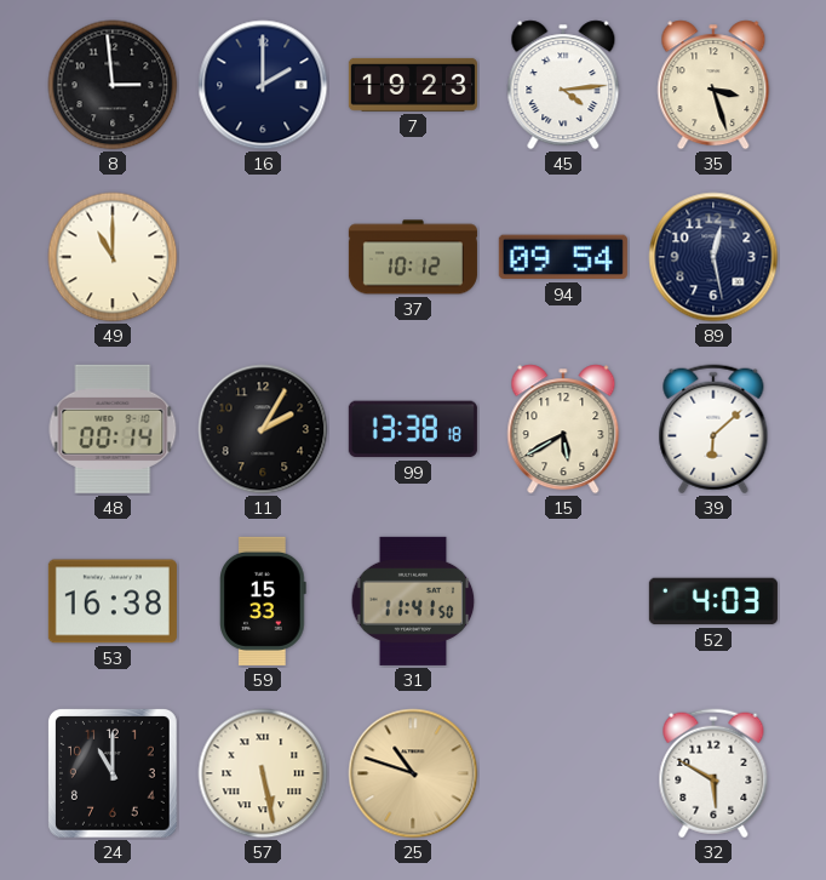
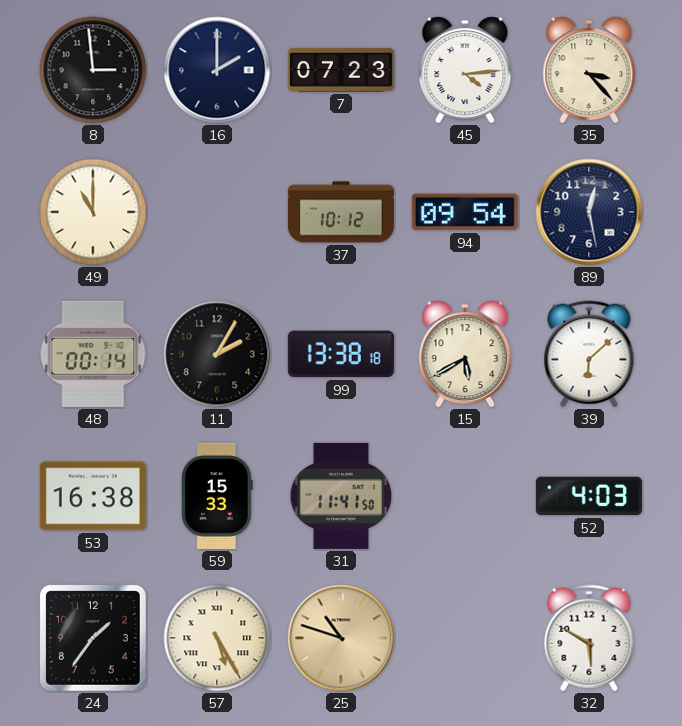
7: 19:23 -> 07:23
35: 3:27 -> 3:23
24: 11:00 -> 1:36
57: 5:28 -> 5:25
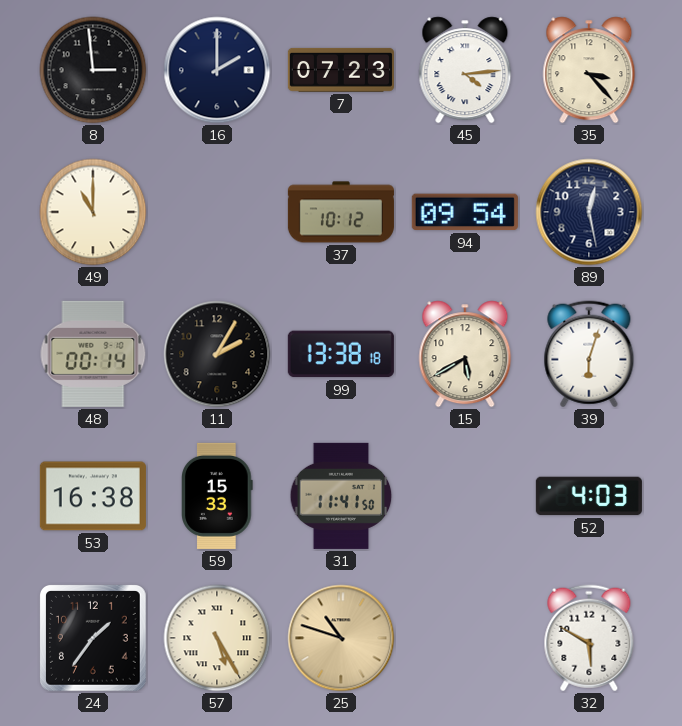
39: 6:08 -> 6:03
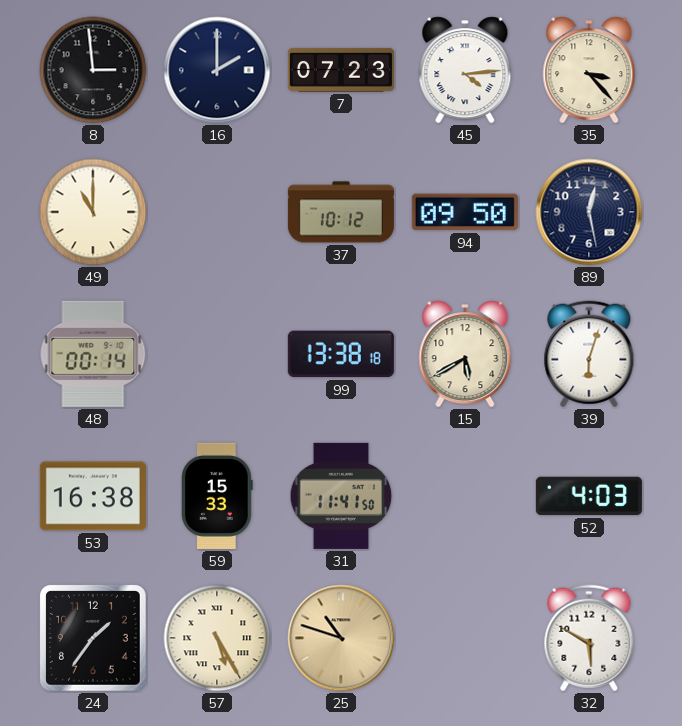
94: 09:54 -> 09:50
11: 2:05 -> none
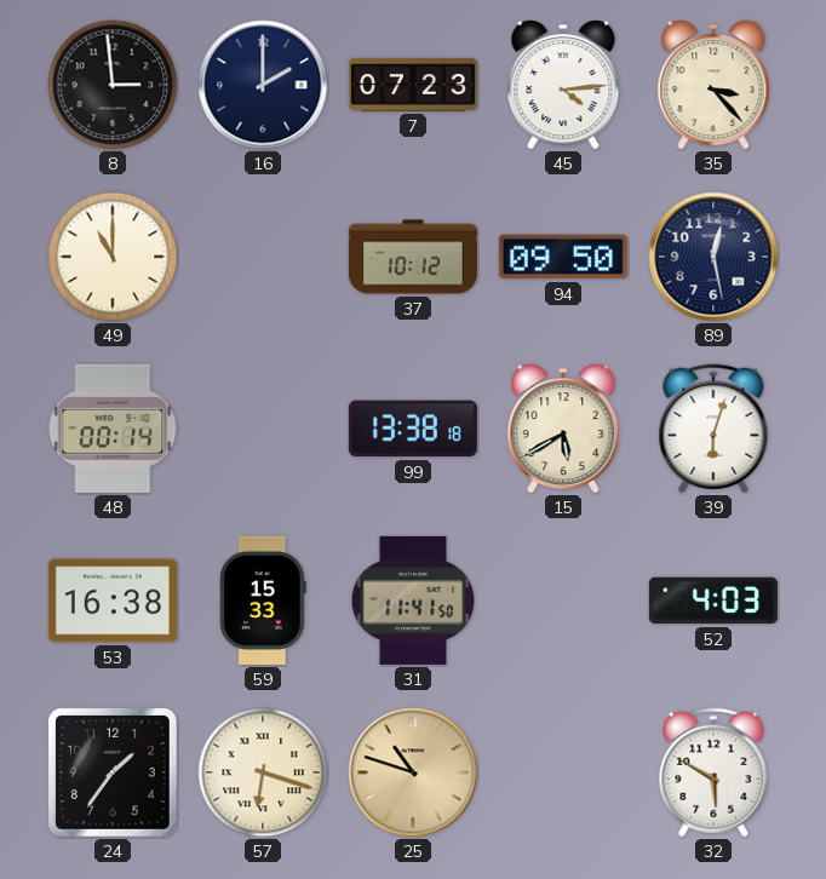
57: 5:25 -> 6:18
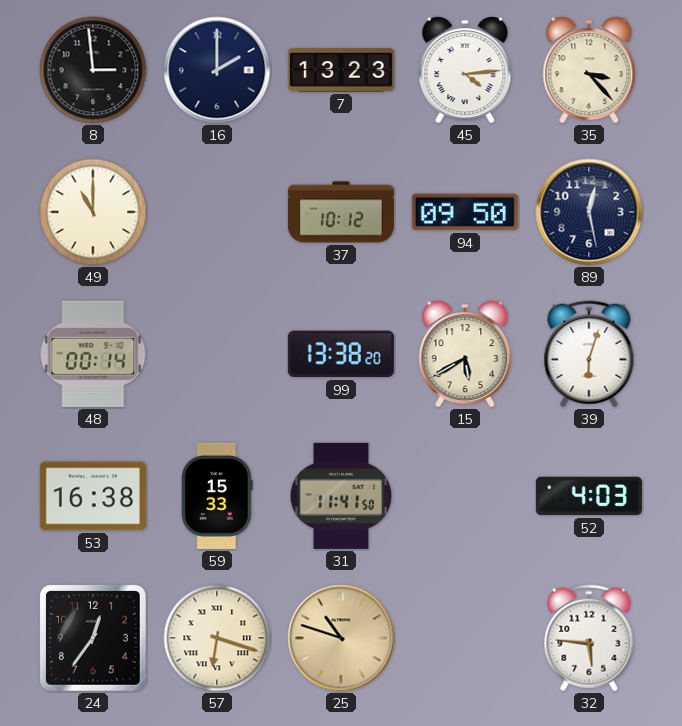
7: 07:23 -> 13:23
99: 13:38:18 -> 13:38:20
24: 1:36 -> 12:36
32: 5:50 -> 5:46
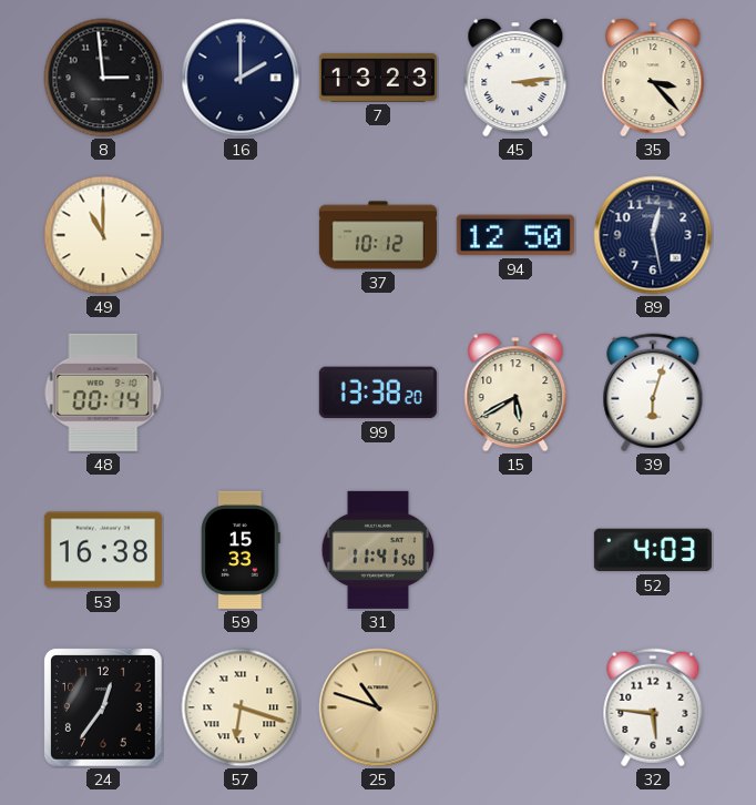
45: 4:14 -> 3:14
94: 09:50 -> 12:50
